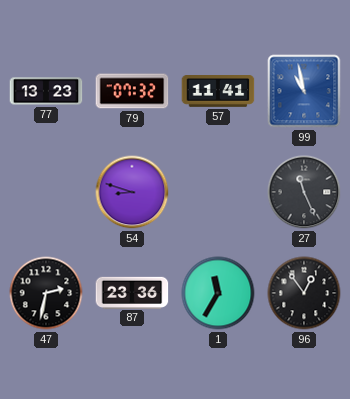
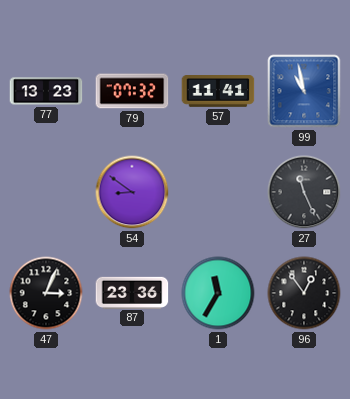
54: 8:48 -> 8:51
47: 2:32 -> 3:04
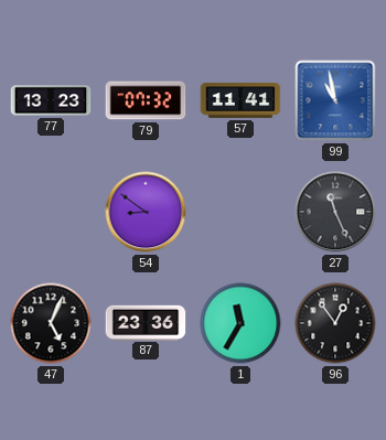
47: 3:04 -> 5:04
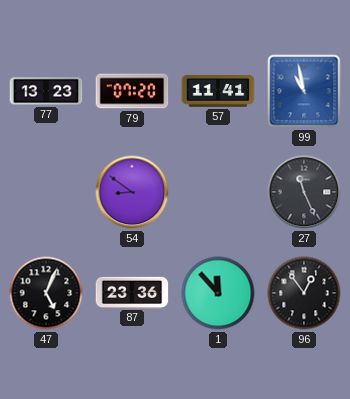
79: 07:32 -> 07:20
1: 11:35 -> 11:53
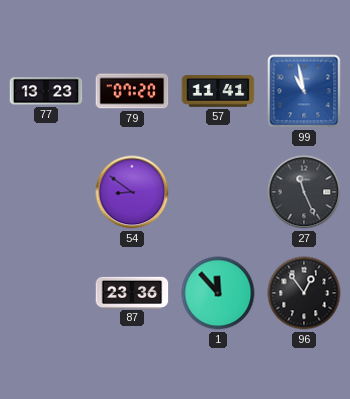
47: 5:04 -> none
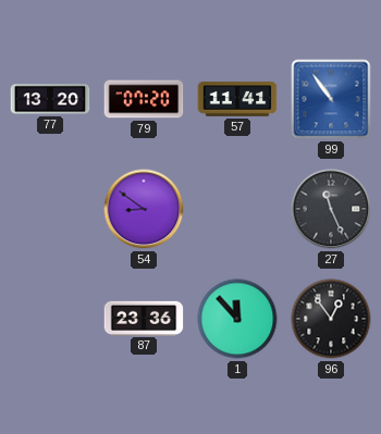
77: 13:23 -> 13:20
99: 10:58 -> 10:54
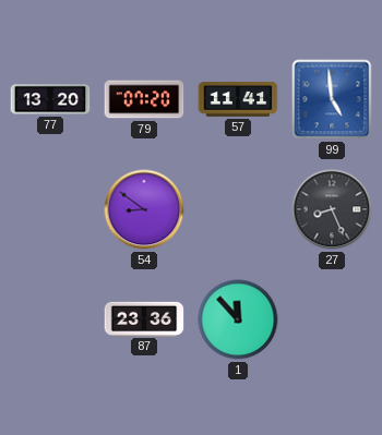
99: 10:54 -> 4:59
27: 11:26 -> 8:26
96: 12:54 -> none
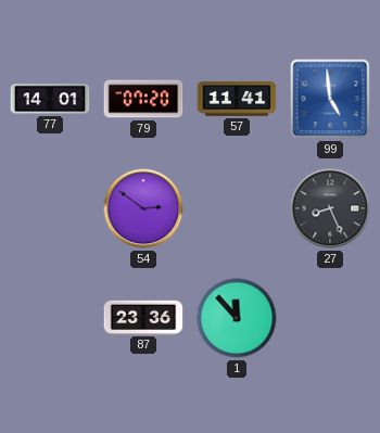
77: 13:20 -> 14:01
54: 8:51 -> 2:51
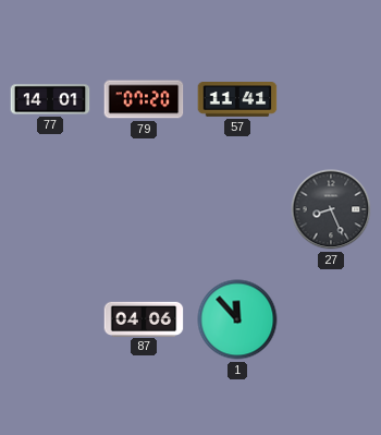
99: 4:59 -> none
54: 2:51 -> none
87: 23:36 -> 04:06
